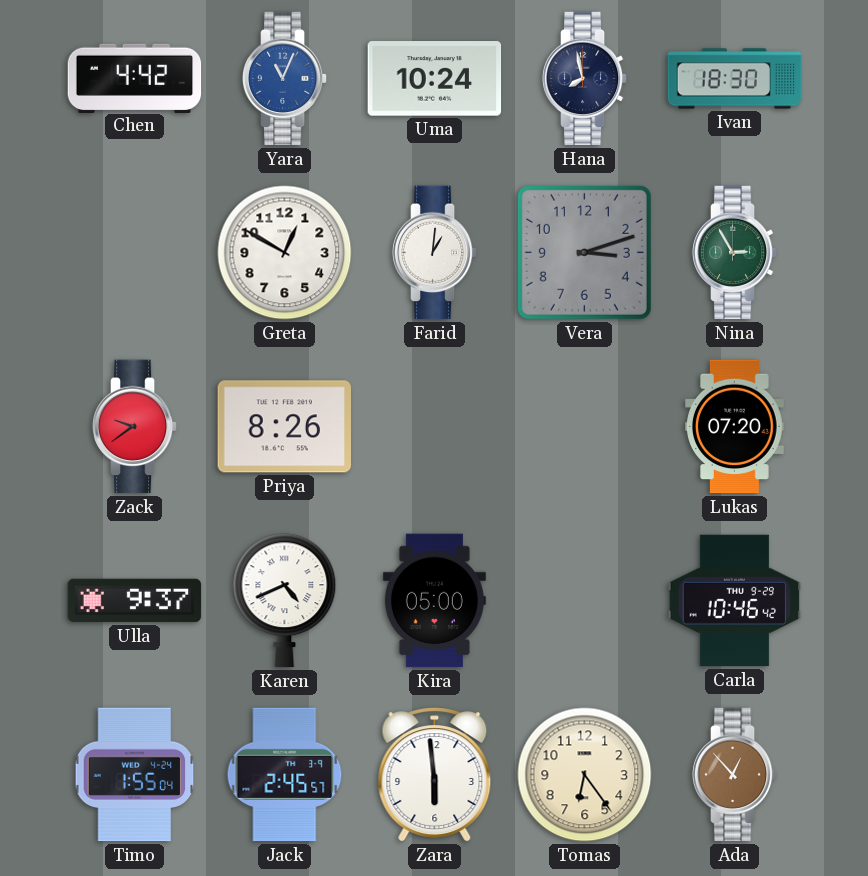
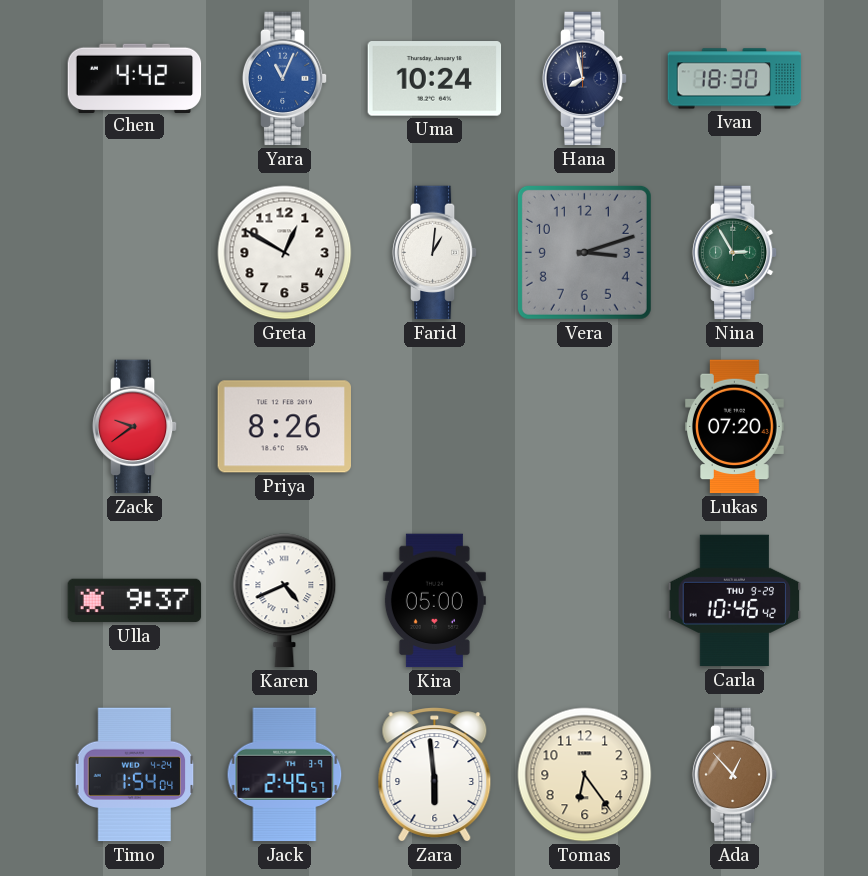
Timo: 1:55 -> 1:54
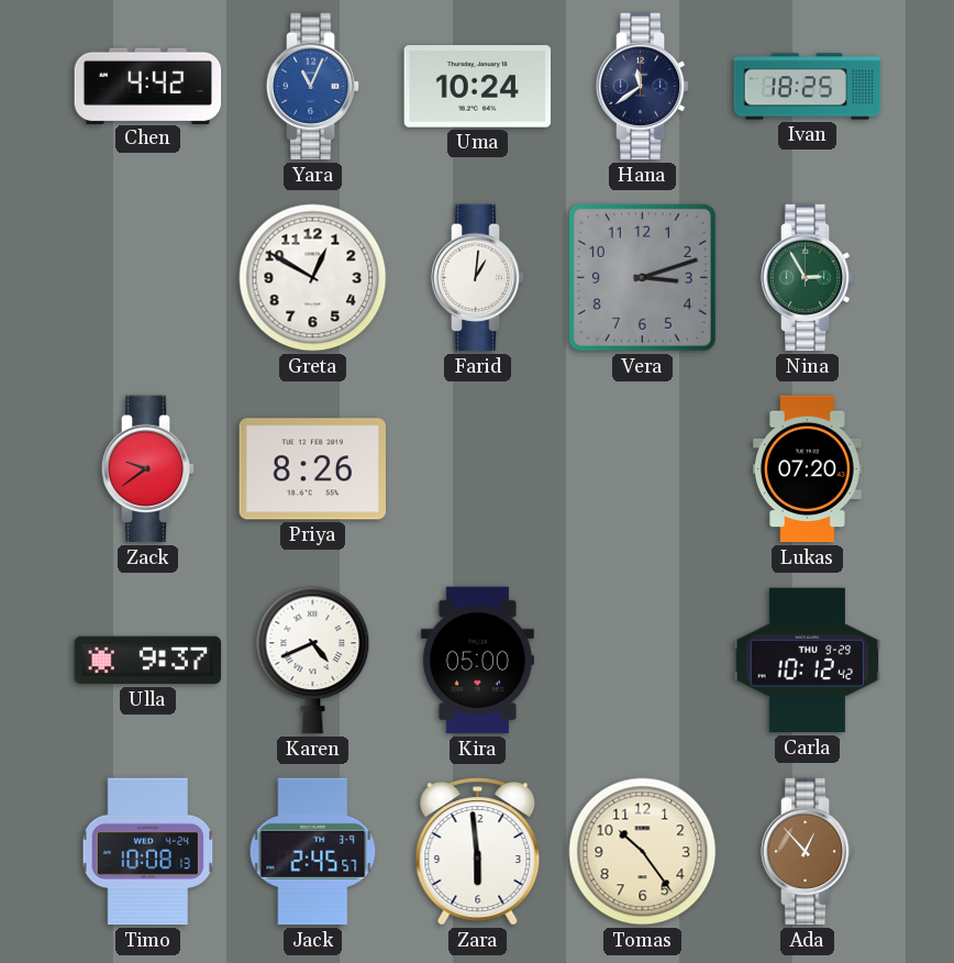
Hana: 7:58 -> 11:39
Ivan: 18:30 -> 18:25
Carla: 10:46 -> 10:12
Timo: 1:54 -> 10:08
Tomas: 6:24 -> 10:24
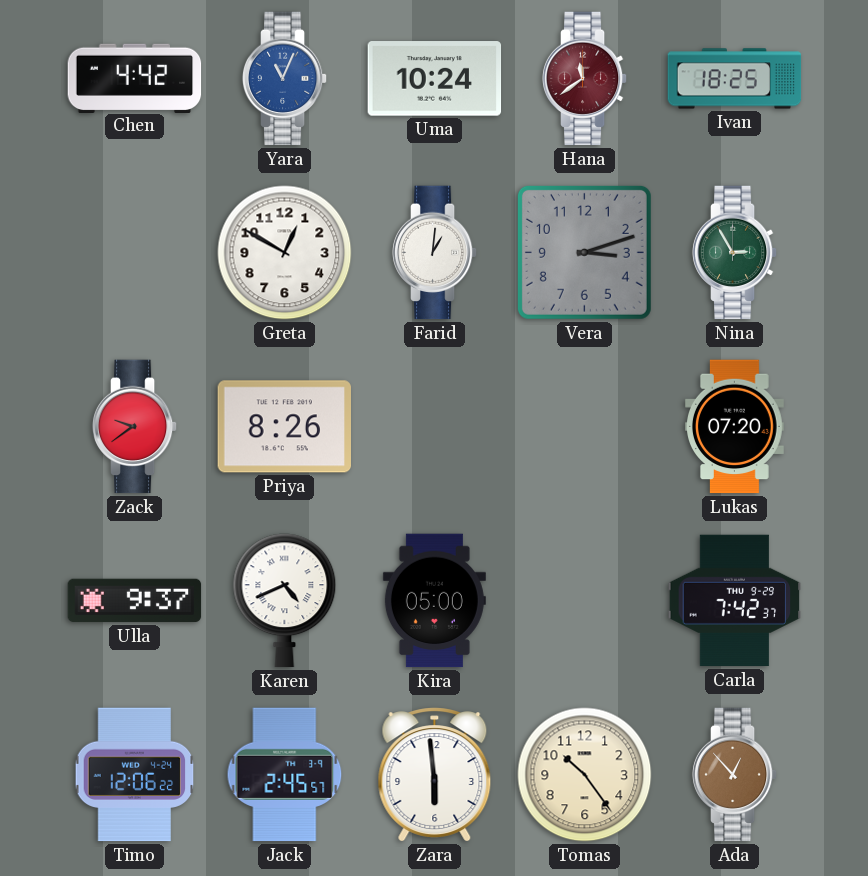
Hana dial: navy -> burgundy
Carla: 10:12 -> 7:42
Timo: 10:08 -> 12:06
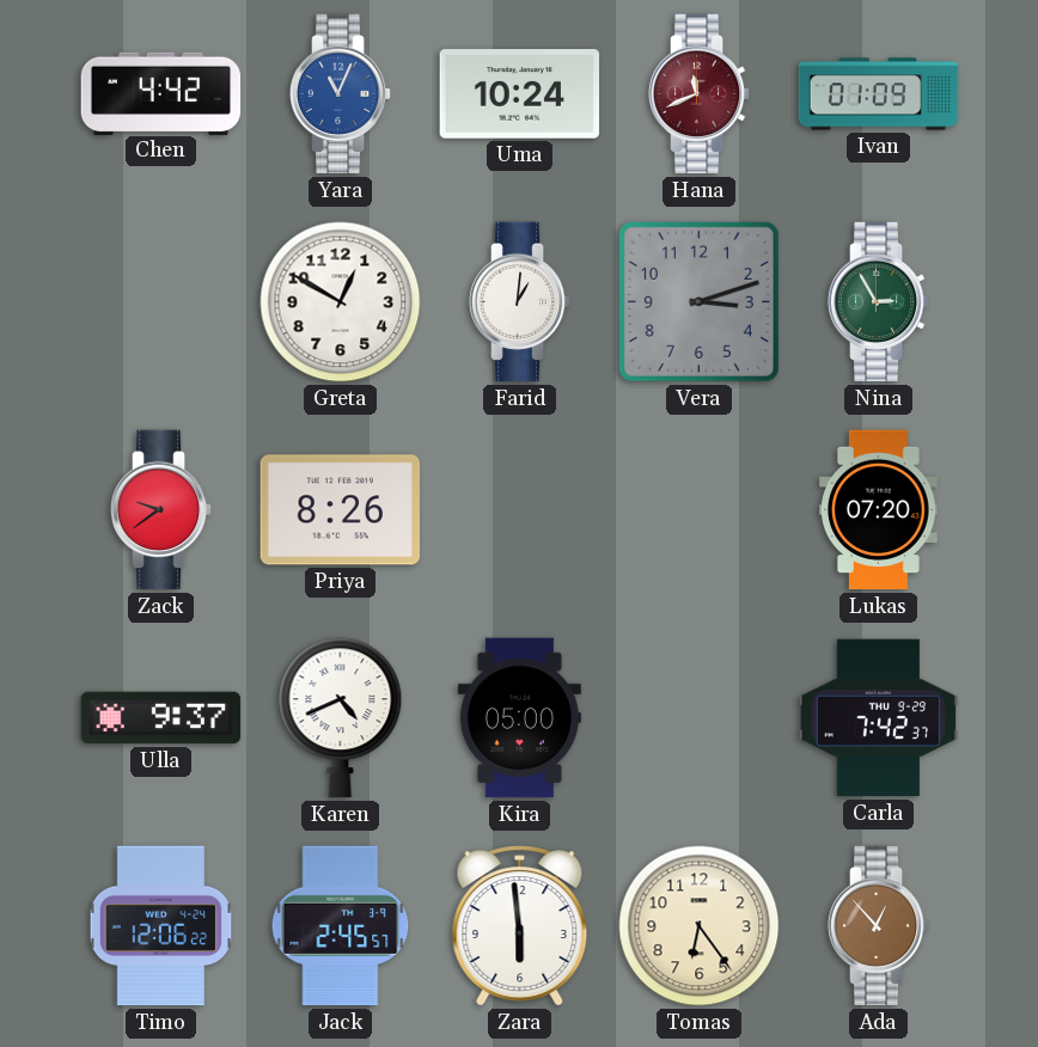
Hana: 11:39 -> 11:41
Ivan: 18:25 -> 01:09
Tomas: 10:24 -> 6:24
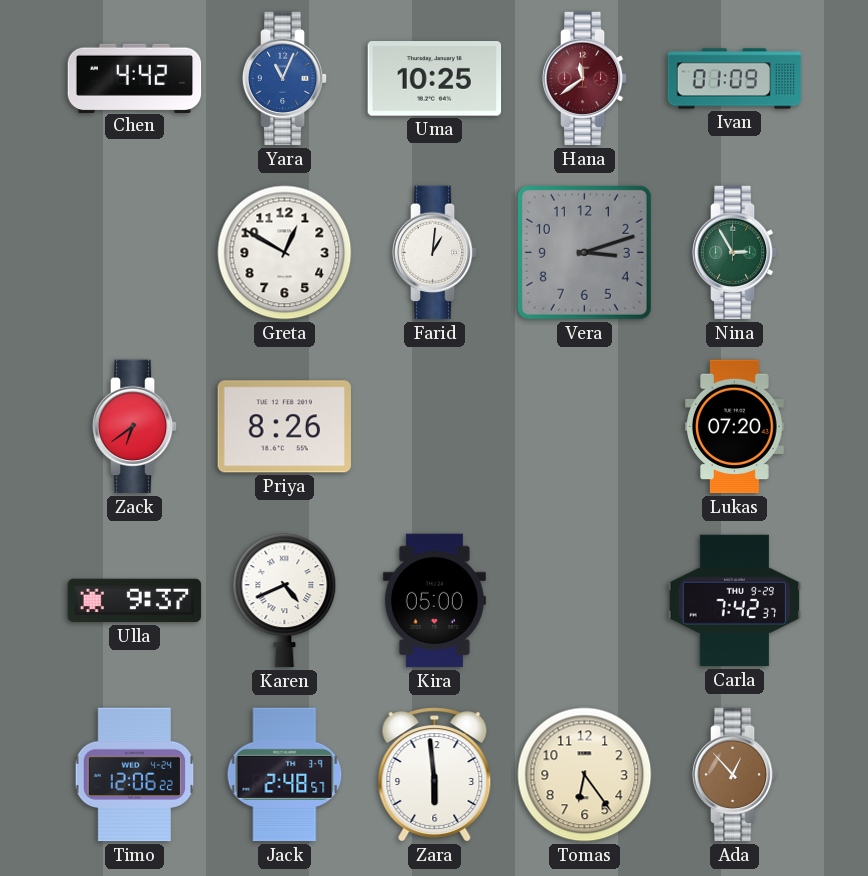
Uma: 10:24 -> 10:25
Hana: 11:41 -> 11:39
Zack: 9:39 -> 6:39
Jack: 2:45 -> 2:48
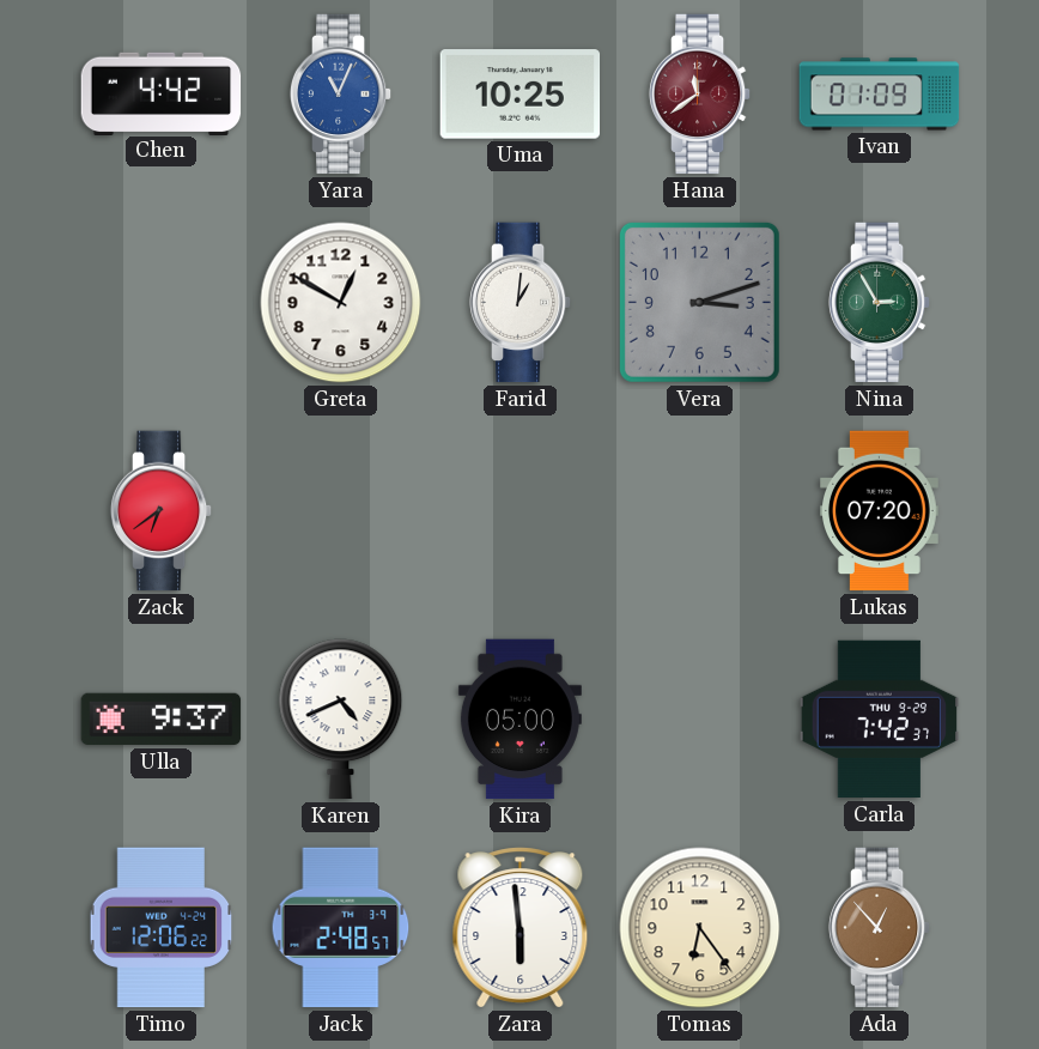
Priya: 8:26 -> none
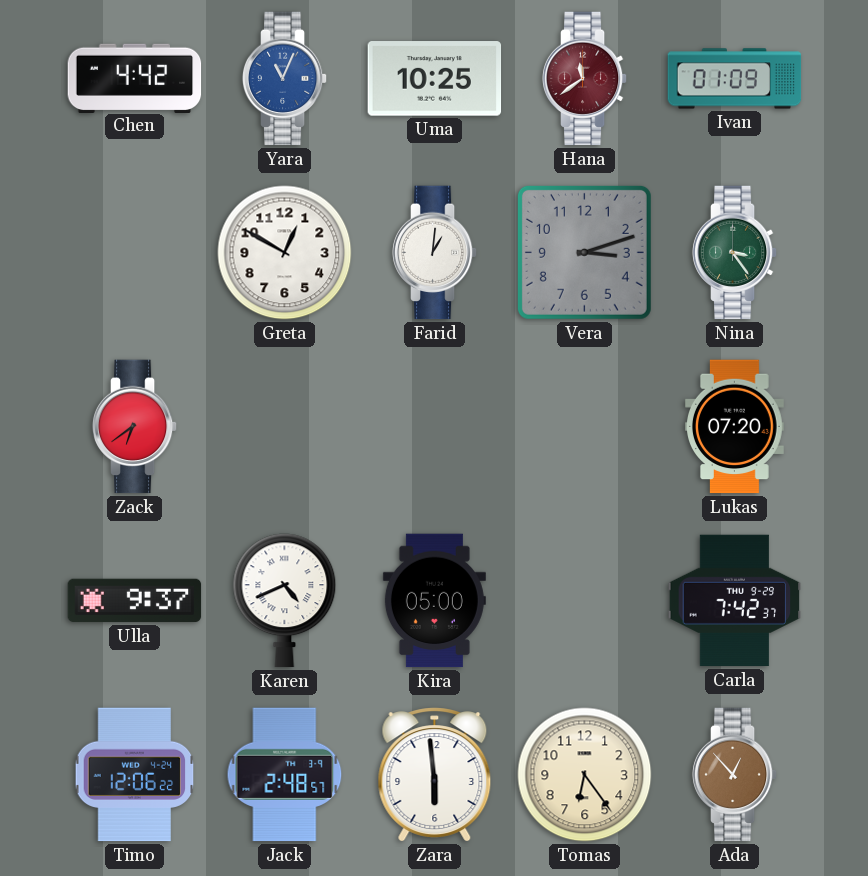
Nina: 2:55 -> 3:24
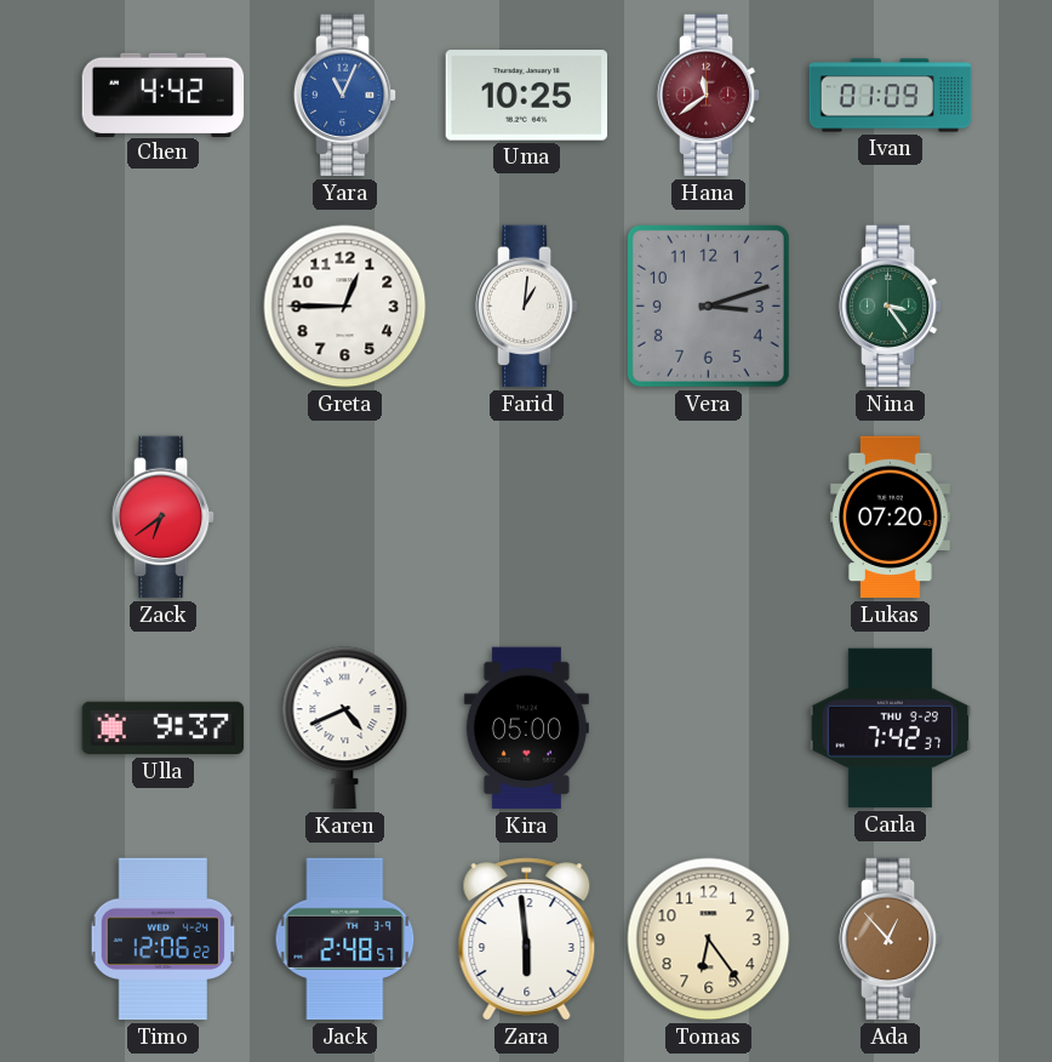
Greta: 12:50 -> 12:45
